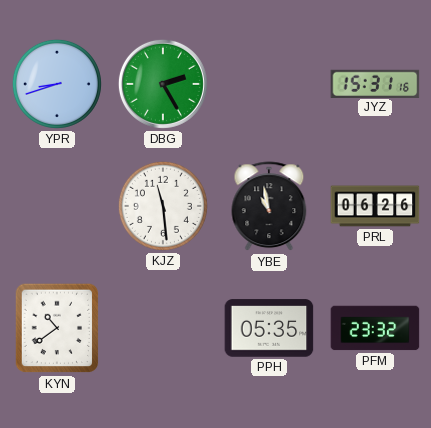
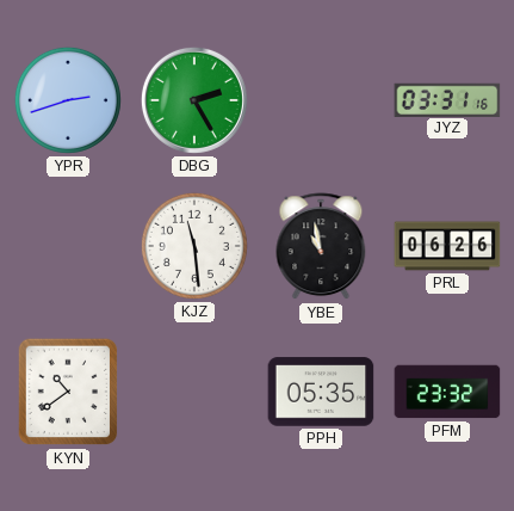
YPR: 8:42 -> 2:42
JYZ: 15:31 -> 03:31
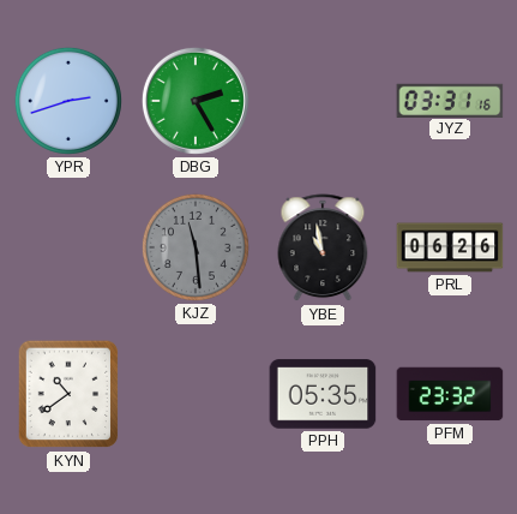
KJZ dial: white -> grey
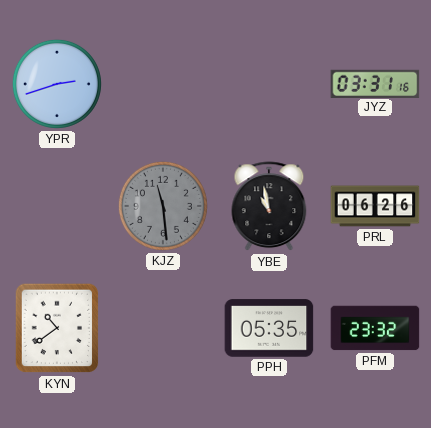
DBG: 2:25 -> none
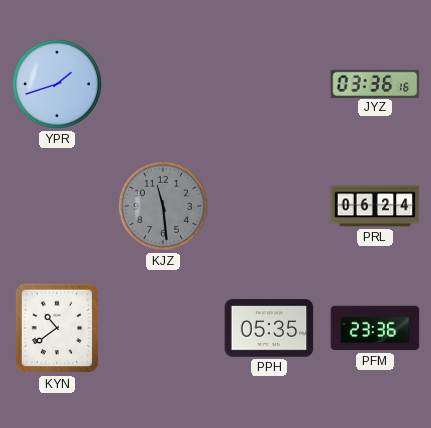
YPR: 2:42 -> 1:42
JYZ: 03:31 -> 03:36
YBE: 10:58 -> none
PRL: 06:26 -> 06:24
PFM: 23:32 -> 23:36
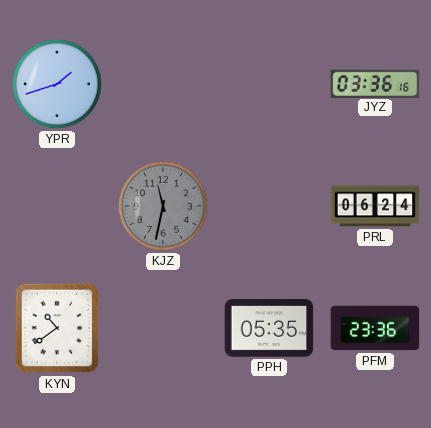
KJZ: 11:29 -> 11:32
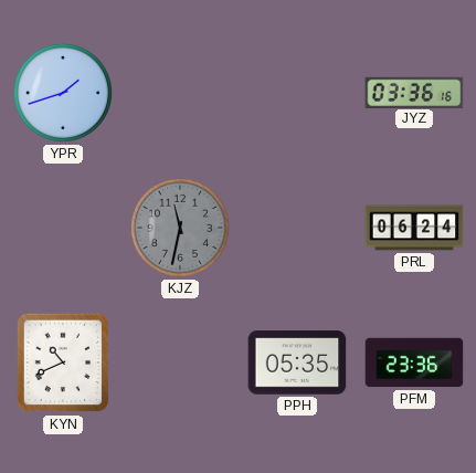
KYN: 10:39 -> 10:41
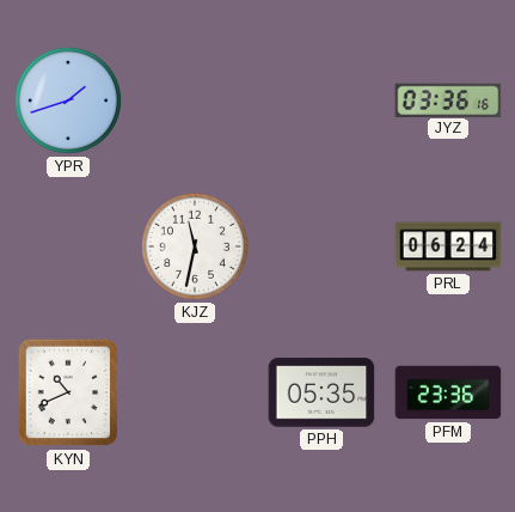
KJZ dial: grey -> white
